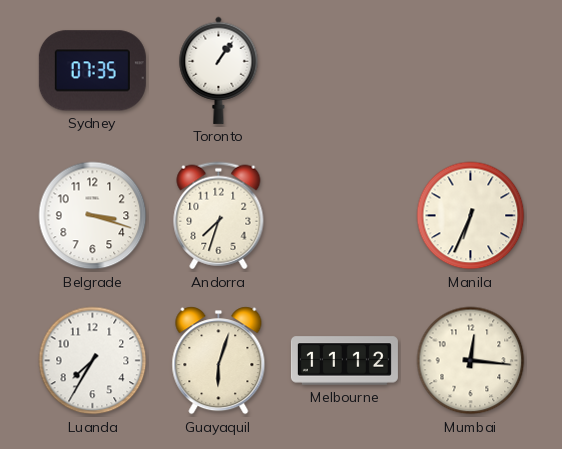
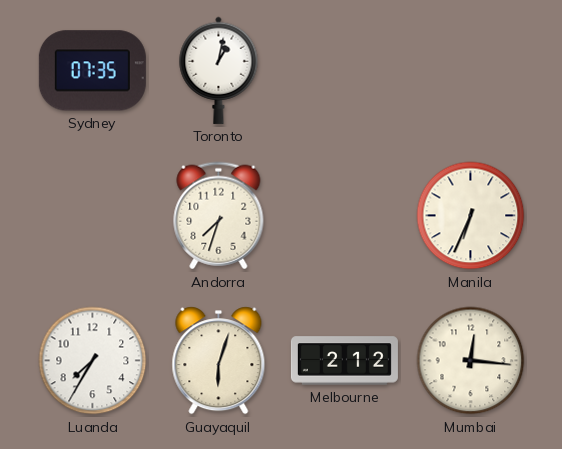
Toronto: 1:06 -> 1:02
Belgrade: 3:18 -> none
Melbourne: 11:12 -> 2:12
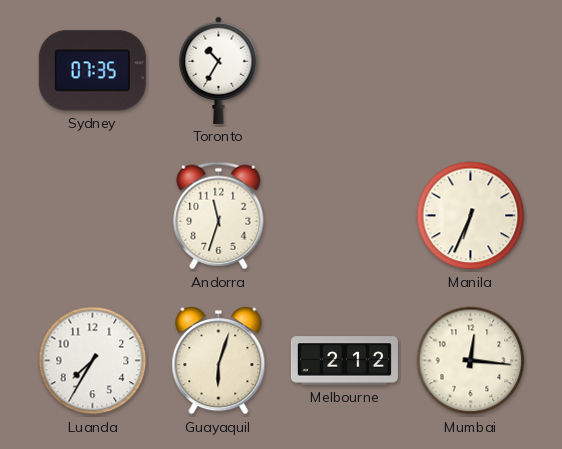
Toronto: 1:02 -> 10:35
Andorra: 7:33 -> 11:33
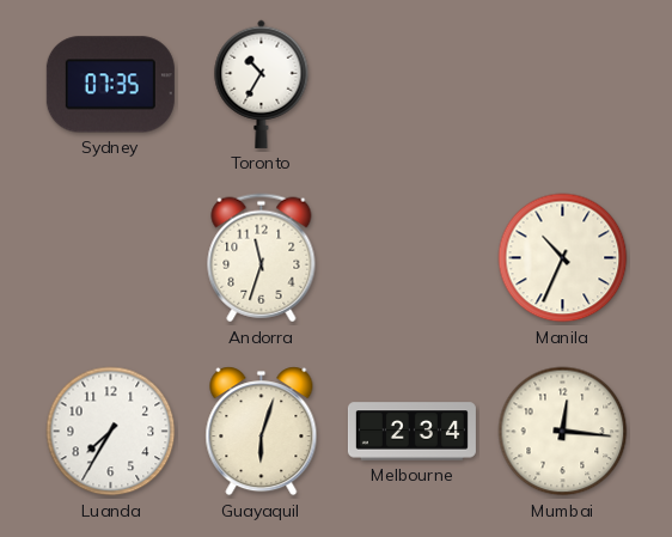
Manila: 6:34 -> 10:34
Melbourne: 2:12 -> 2:34
